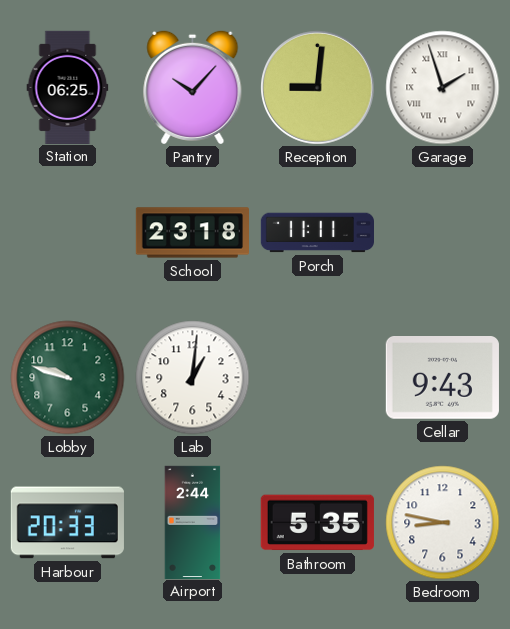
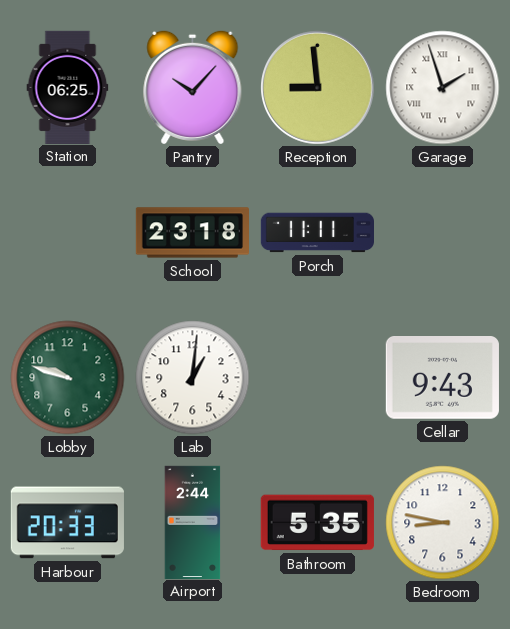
Reception: 9:01 -> 8:59
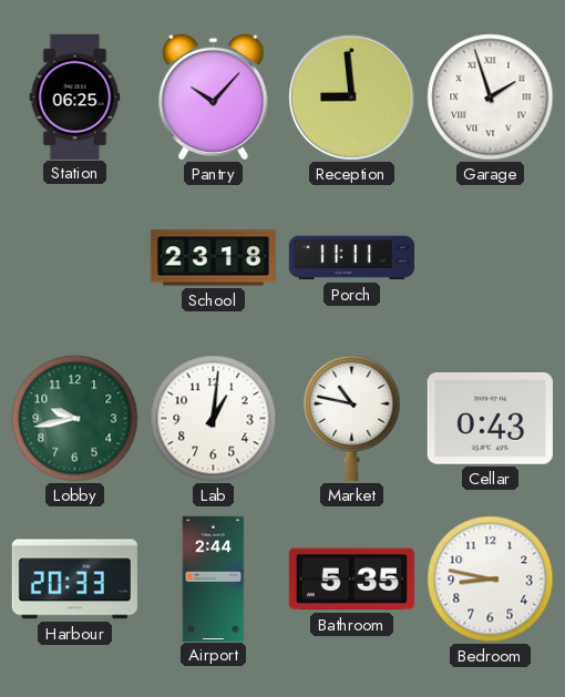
Lobby: 9:48 -> 9:43
Market: none -> 10:47
Cellar: 9:43 -> 0:43
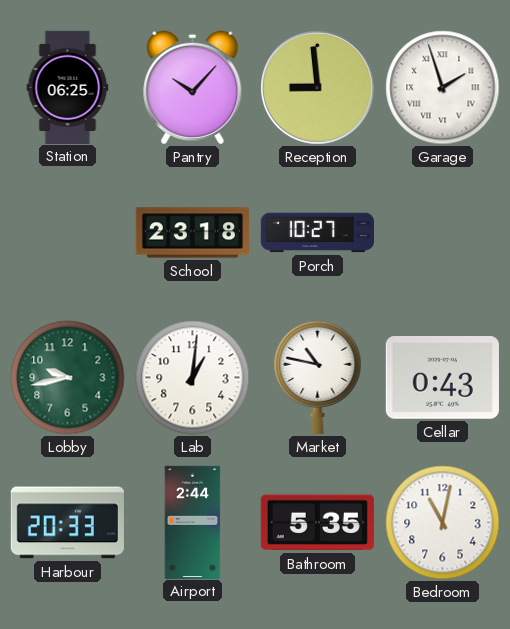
Porch: 11:11 -> 10:27
Bedroom: 8:47 -> 11:02
